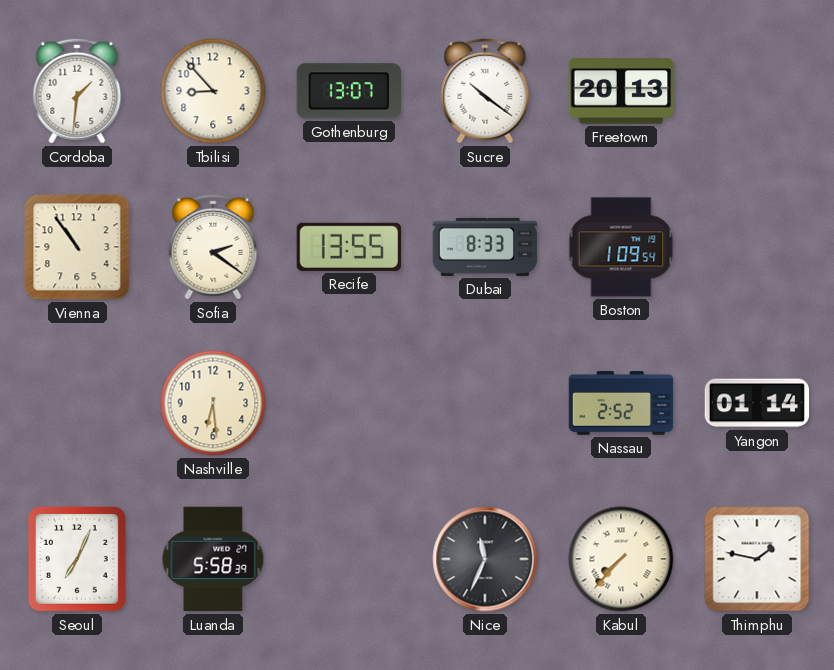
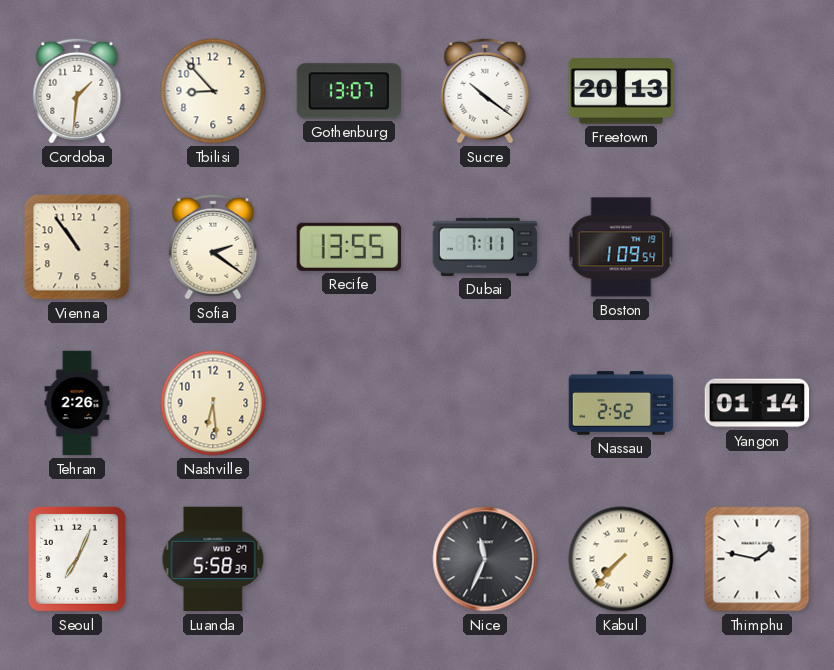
Dubai: 8:33 -> 7:11
Tehran: none -> 2:26
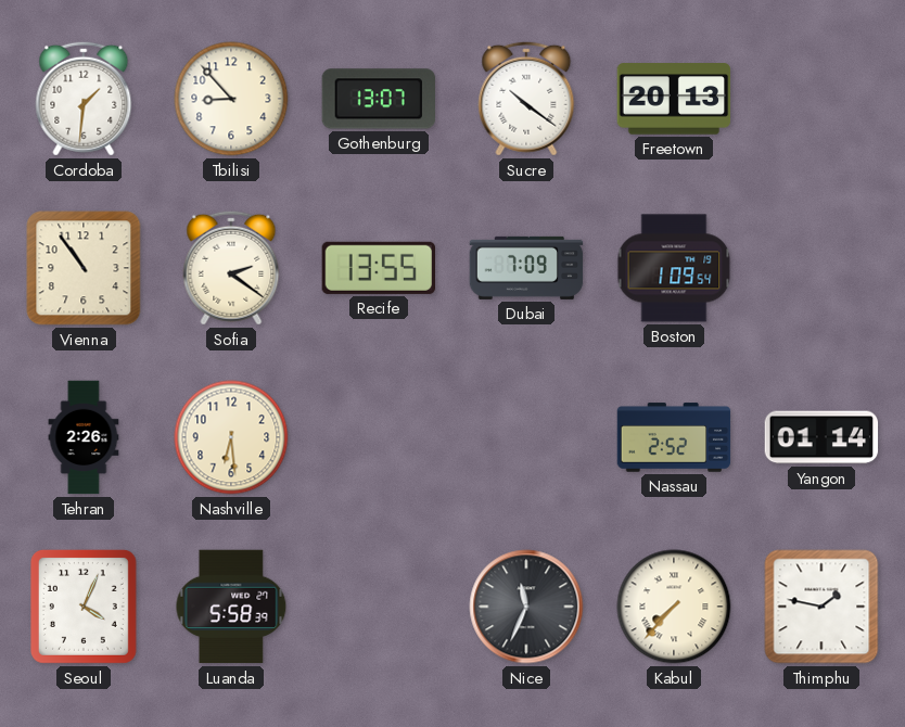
Dubai: 7:11 -> 7:09
Seoul: 7:04 -> 4:04
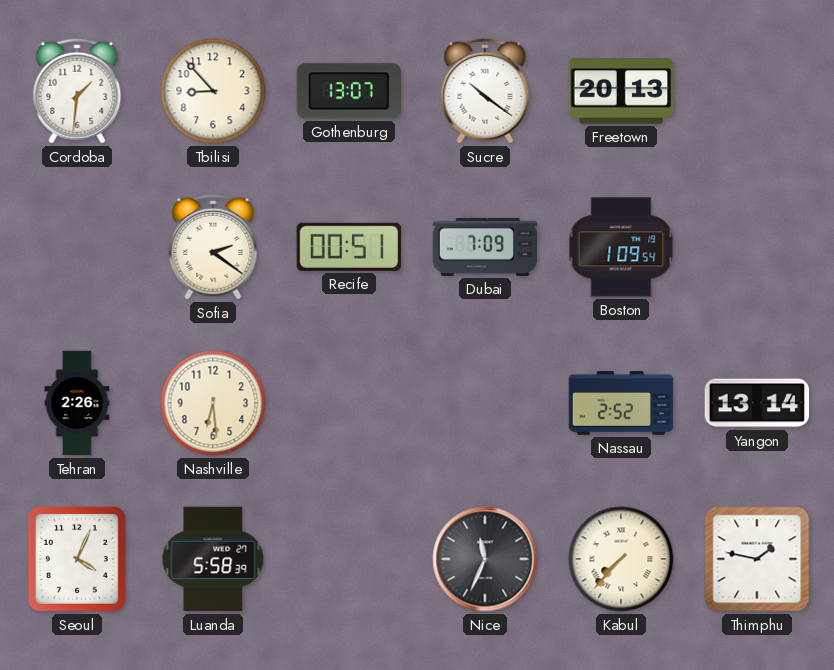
Vienna: 10:54 -> none
Recife: 13:55 -> 00:51
Yangon: 01:14 -> 13:14
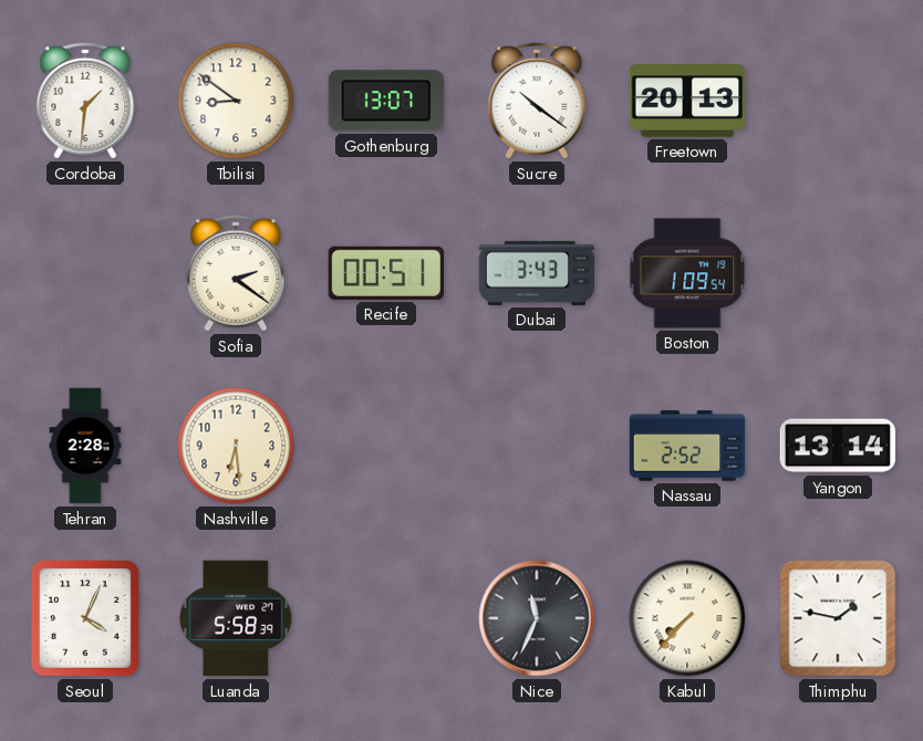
Tbilisi: 8:53 -> 8:51
Dubai: 7:09 -> 3:43
Tehran: 2:26 -> 2:28
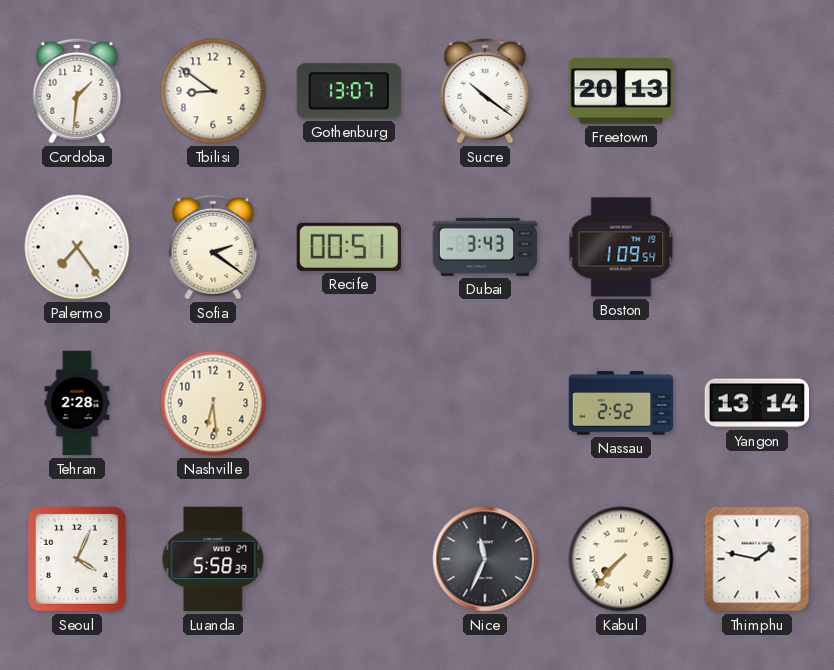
Palermo: none -> 7:24
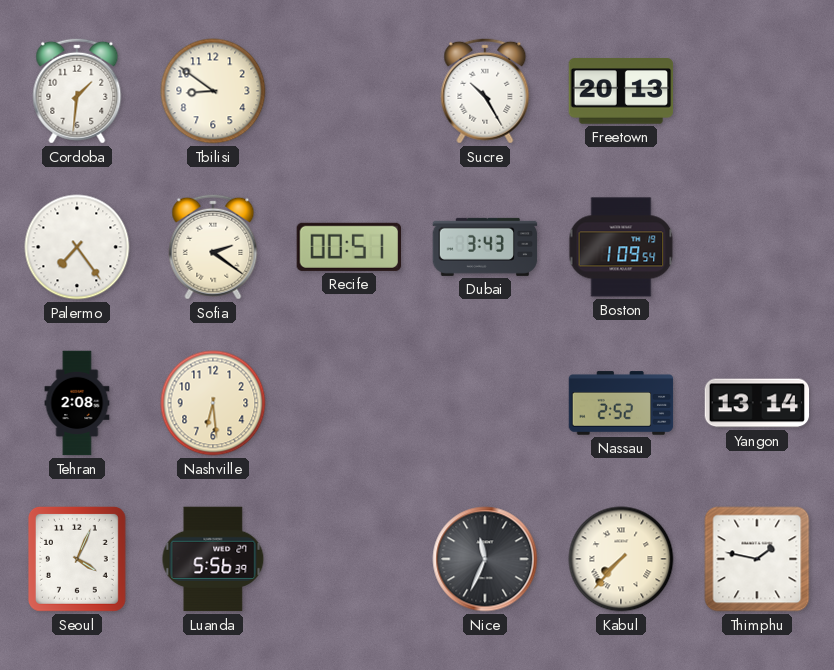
Gothenburg: 13:07 -> none
Sucre: 10:21 -> 10:25
Tehran: 2:28 -> 2:08
Luanda: 5:58 -> 5:56
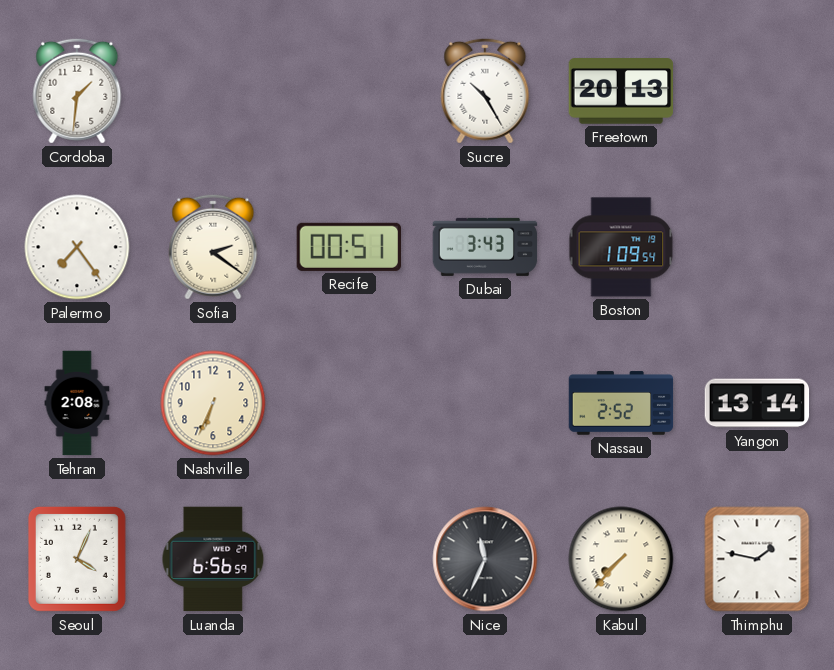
Tbilisi: 8:51 -> none
Nashville: 6:29 -> 6:34
Luanda: 5:56 -> 6:56
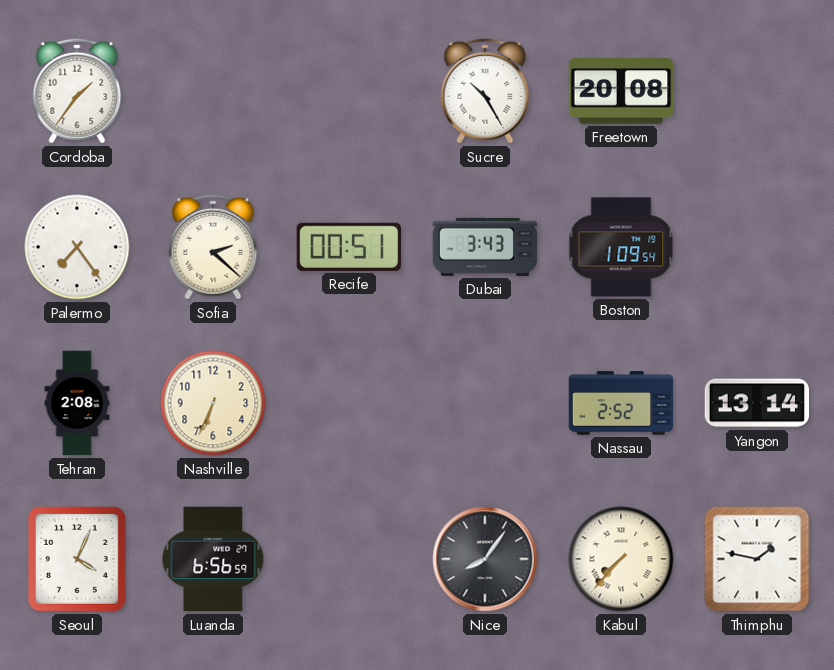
Cordoba: 1:31 -> 1:36
Freetown: 20:13 -> 20:08
Sofia: 2:21 -> 2:22
Nice: 11:34 -> 8:06
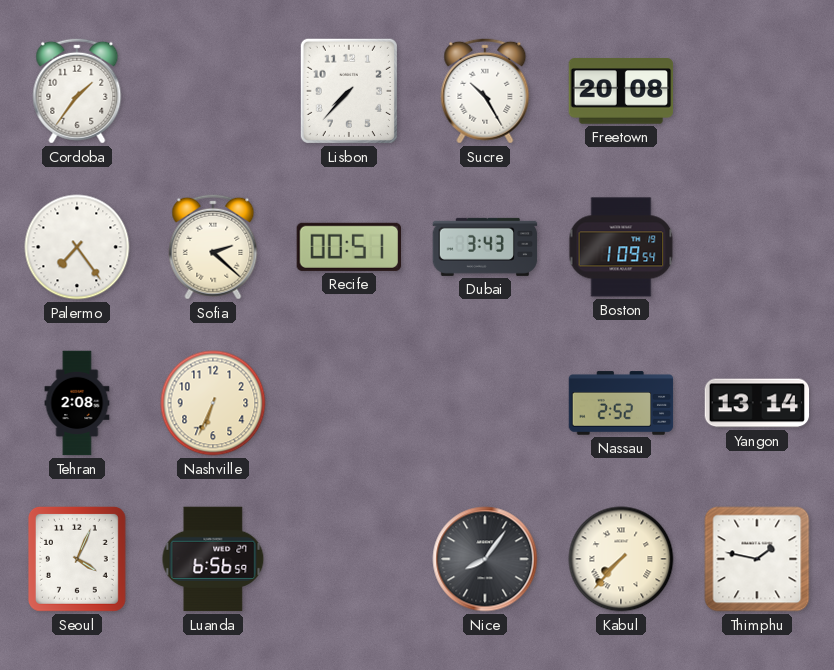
Lisbon: none -> 7:37
